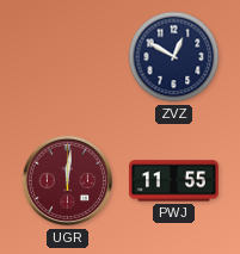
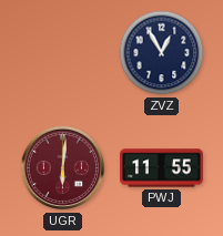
ZVZ: 12:50 -> 12:55
UGR: 12:01 -> 6:01
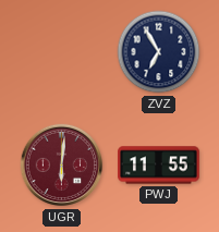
ZVZ: 12:55 -> 6:55
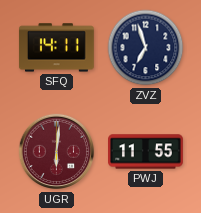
SFQ: none -> 14:11
ZVZ: 6:55 -> 6:57
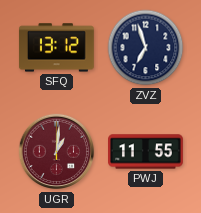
SFQ: 14:11 -> 13:12
UGR: 6:01 -> 1:01
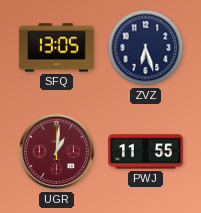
SFQ: 13:12 -> 13:05
ZVZ: 6:57 -> 6:27
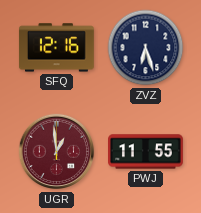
SFQ: 13:05 -> 12:16
UGR: 1:01 -> 12:59
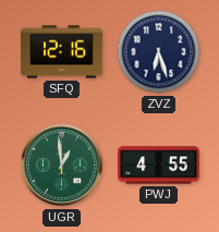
UGR dial: burgundy -> green
PWJ: 11:55 -> 4:55
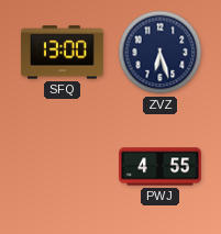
SFQ: 12:16 -> 13:00
UGR: 12:59 -> none
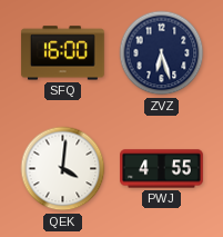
SFQ: 13:00 -> 16:00
QEK: none -> 4:01
